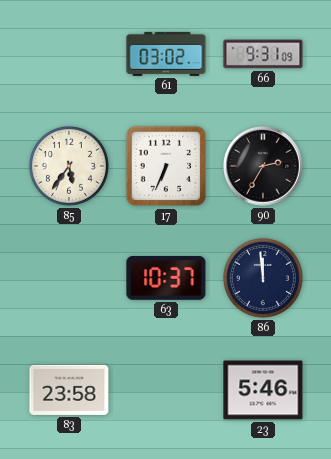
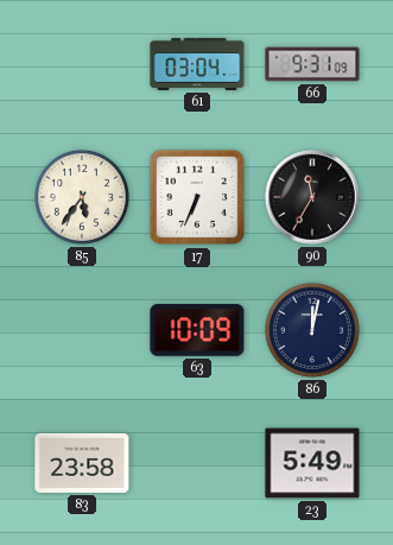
61: 03:02 -> 03:04
90: 2:35 -> 11:35
63: 10:37 -> 10:09
86: 11:59 -> 12:02
23: 5:46 -> 5:49
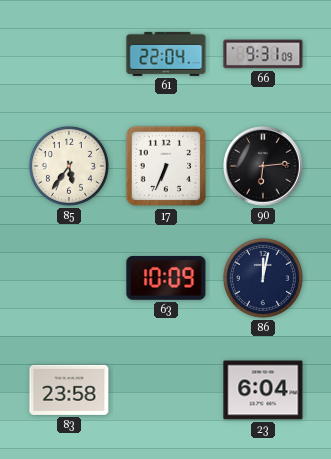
61: 03:04 -> 22:04
90: 11:35 -> 6:14
23: 5:49 -> 6:04
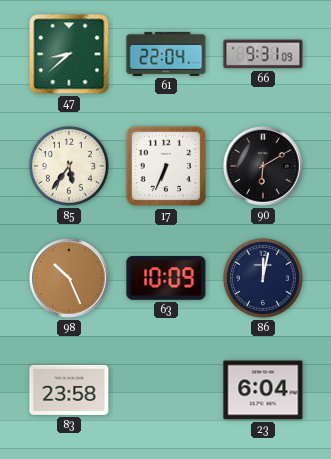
47: none -> 8:38
90: 6:14 -> 6:10
98: none -> 10:26
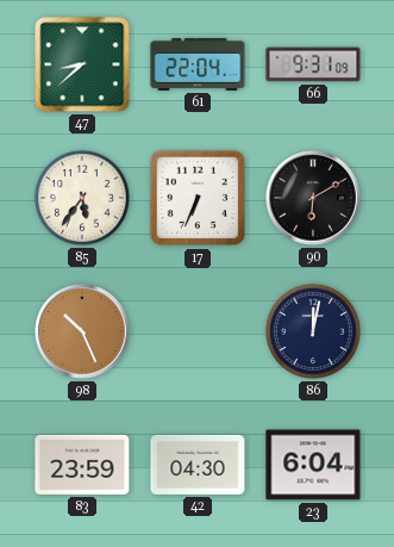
63: 10:09 -> none
83: 23:58 -> 23:59
42: none -> 04:30
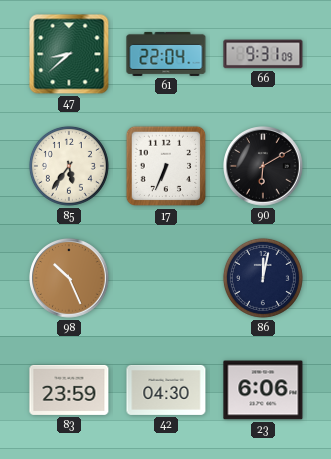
23: 6:04 -> 6:06
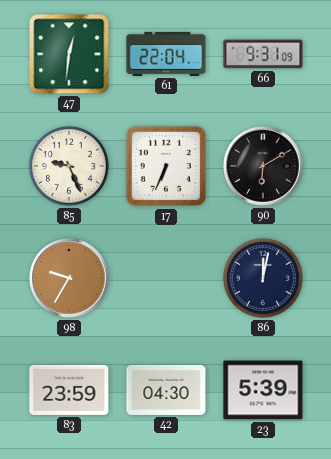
47: 8:38 -> 12:31
85: 5:36 -> 9:26
98: 10:26 -> 9:35
23: 6:06 -> 5:39
